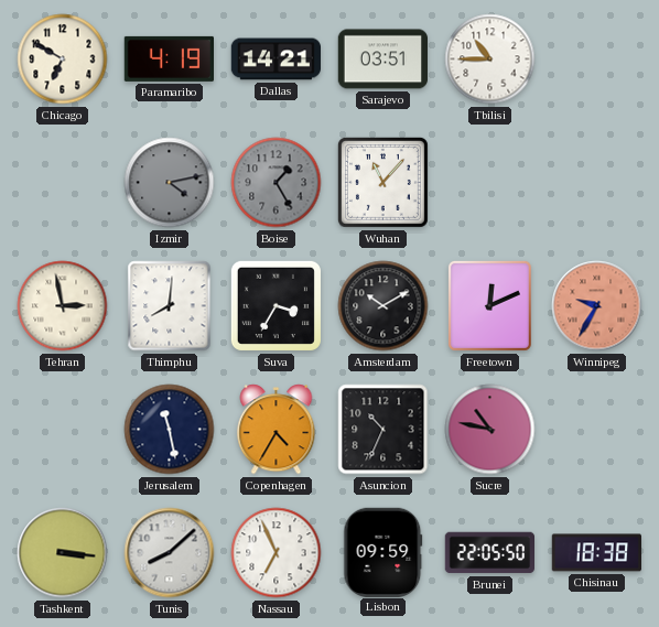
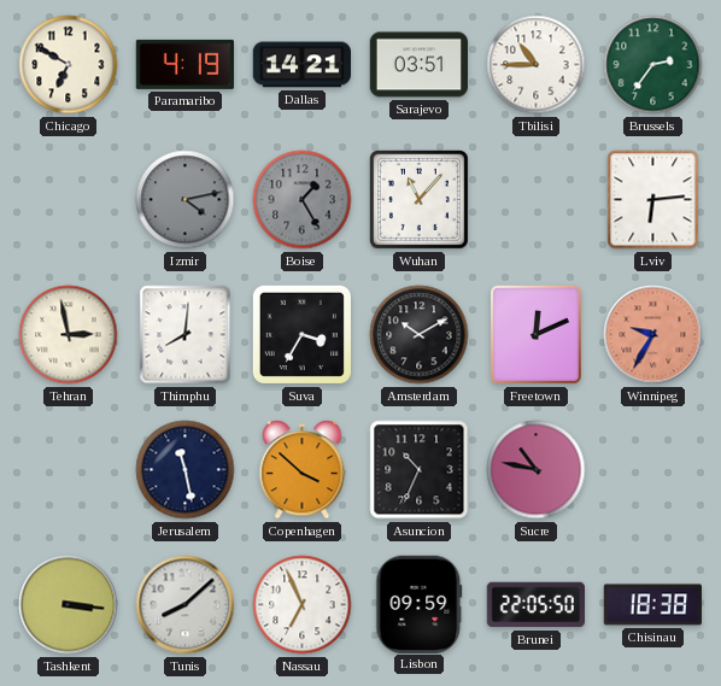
Brussels: none -> 2:36
Lviv: none -> 6:14
Copenhagen: 4:35 -> 3:52
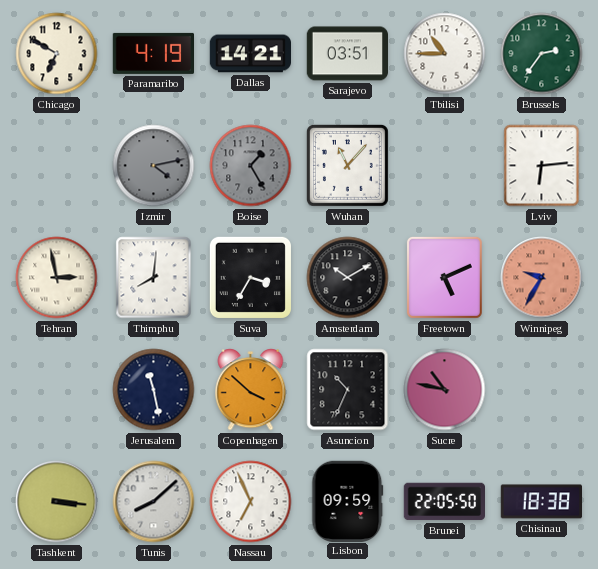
Freetown: 12:11 -> 5:11
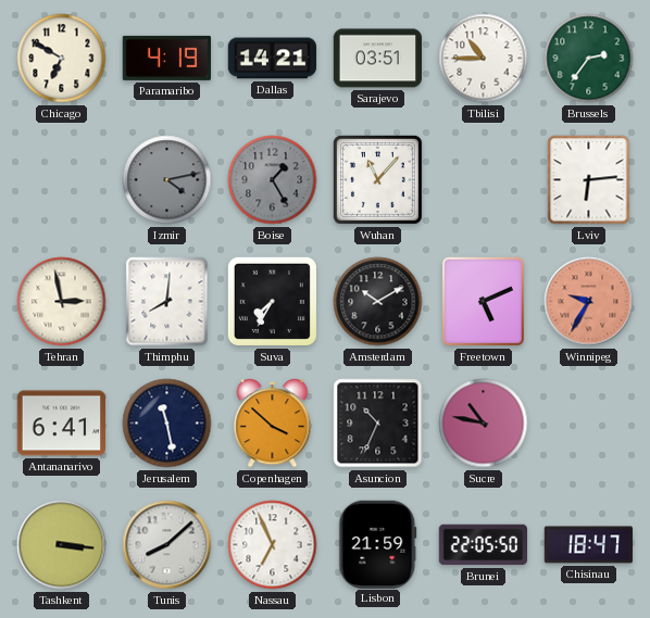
Suva: 3:35 -> 7:35
Antananarivo: none -> 6:41
Lisbon: 09:59 -> 21:59
Chisinau: 18:38 -> 18:47
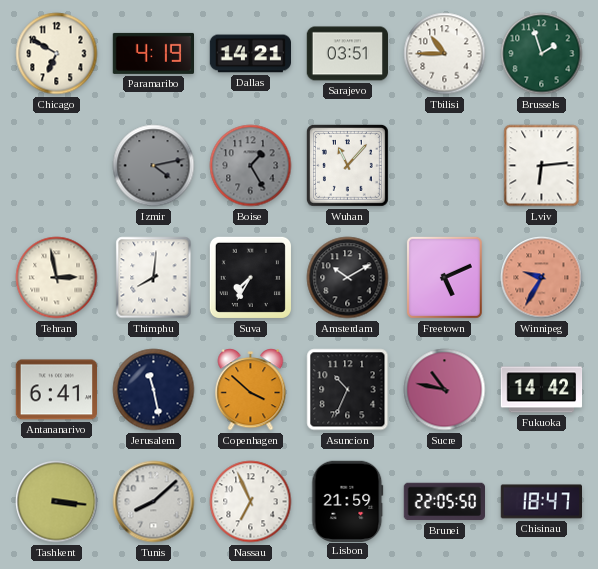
Brussels: 2:36 -> 1:57
Fukuoka: none -> 14:42
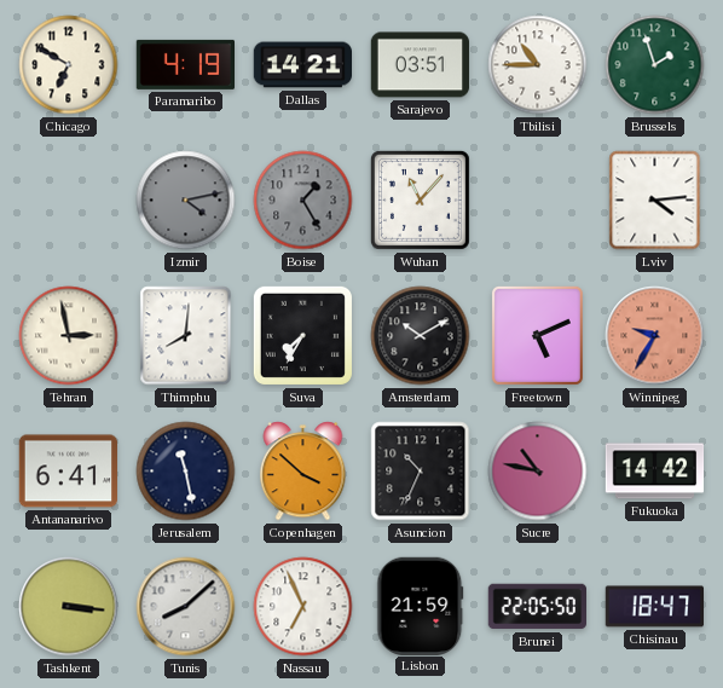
Lviv: 6:14 -> 4:14
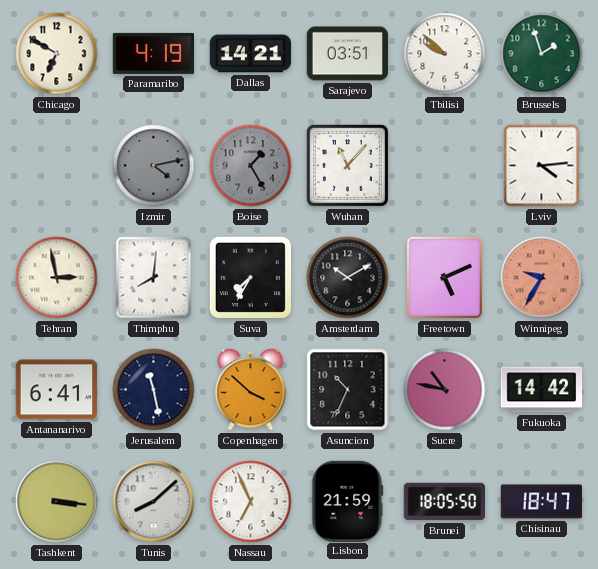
Tbilisi: 10:45 -> 9:52
Brunei: 22:05 -> 18:05
